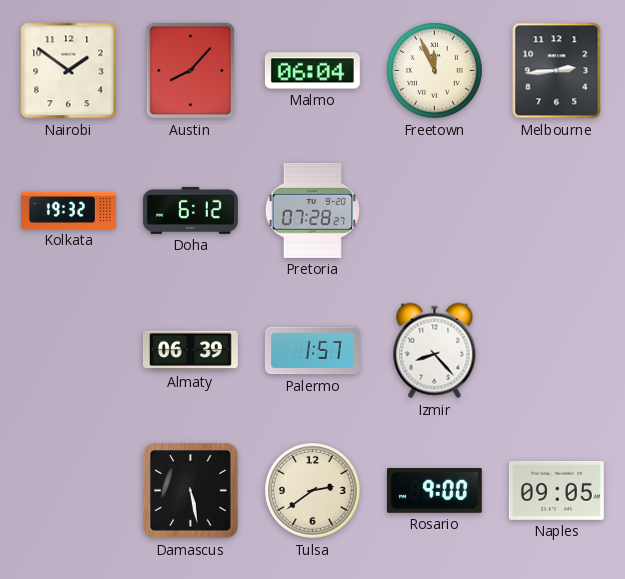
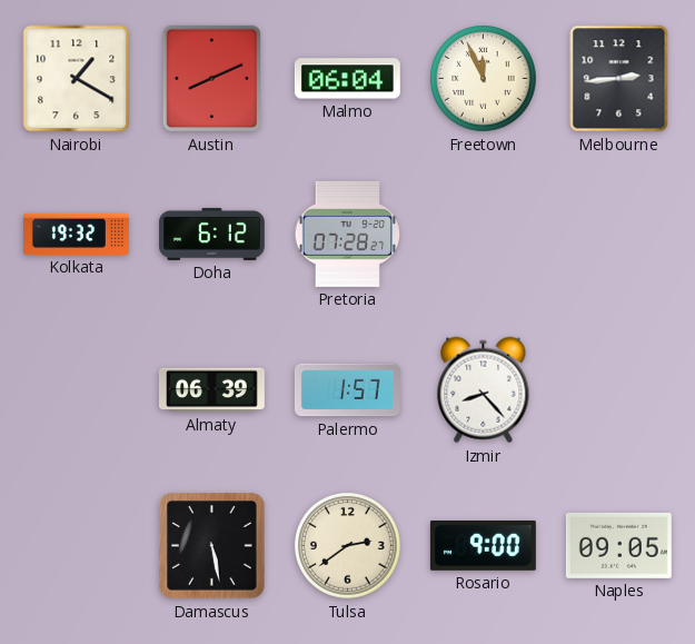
Nairobi: 1:51 -> 1:20
Austin: 8:07 -> 8:11
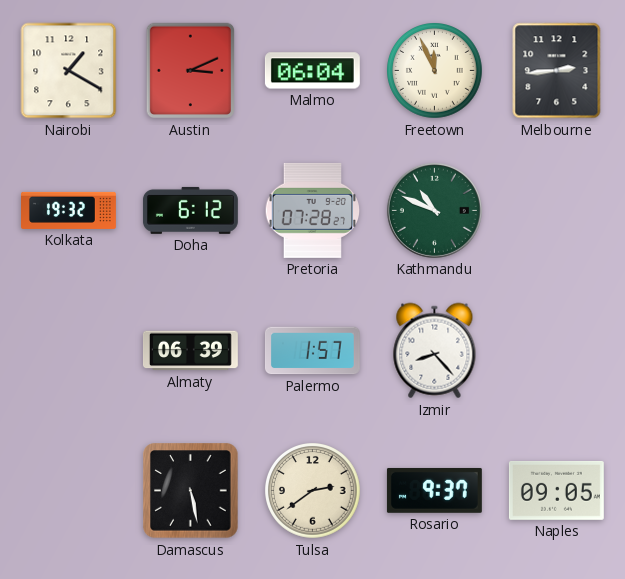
Austin: 8:11 -> 3:11
Kathmandu: none -> 10:49
Rosario: 9:00 -> 9:37
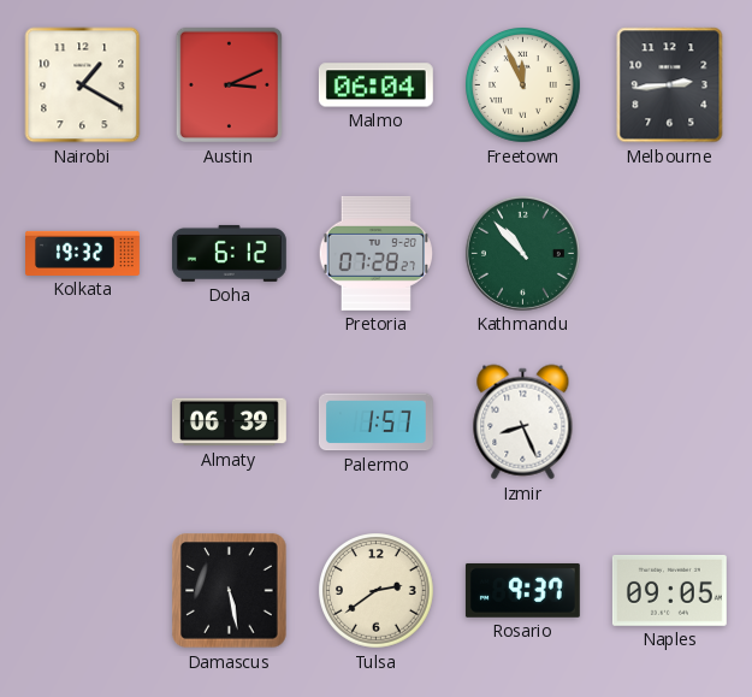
Kathmandu: 10:49 -> 10:53
Izmir: 8:23 -> 8:26
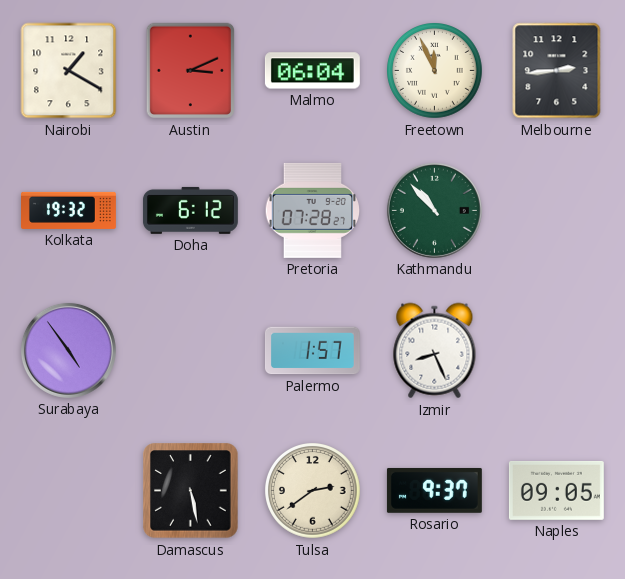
Surabaya: none -> 4:54
Almaty: 06:39 -> none
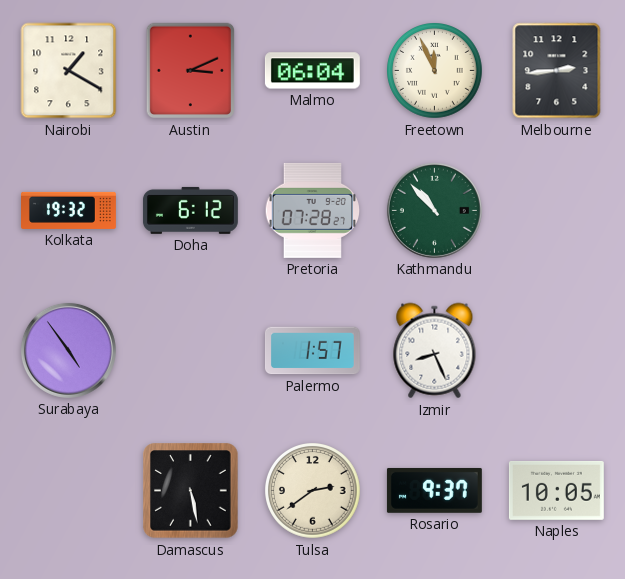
Naples: 09:05 -> 10:05
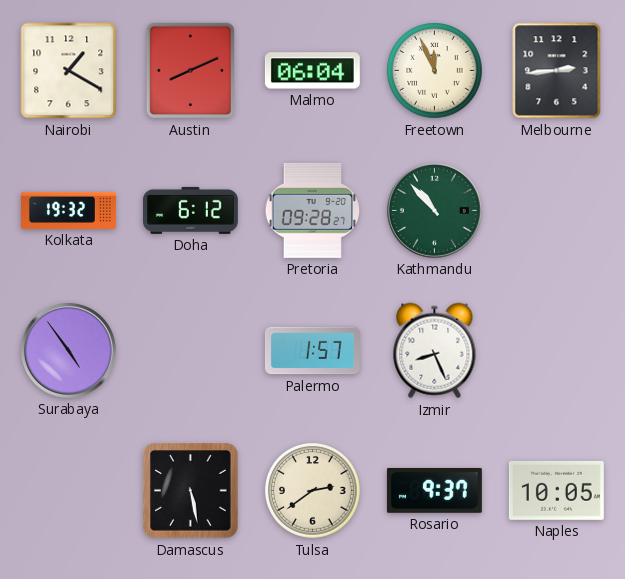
Austin: 3:11 -> 8:11
Pretoria: 07:28 -> 09:28
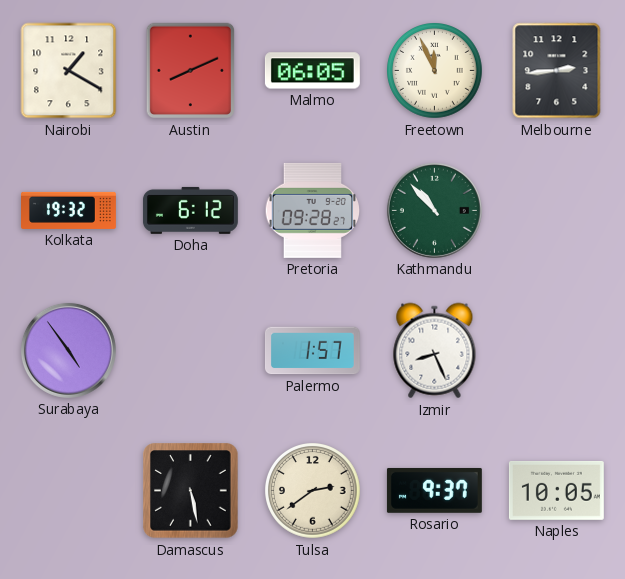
Malmo: 06:04 -> 06:05
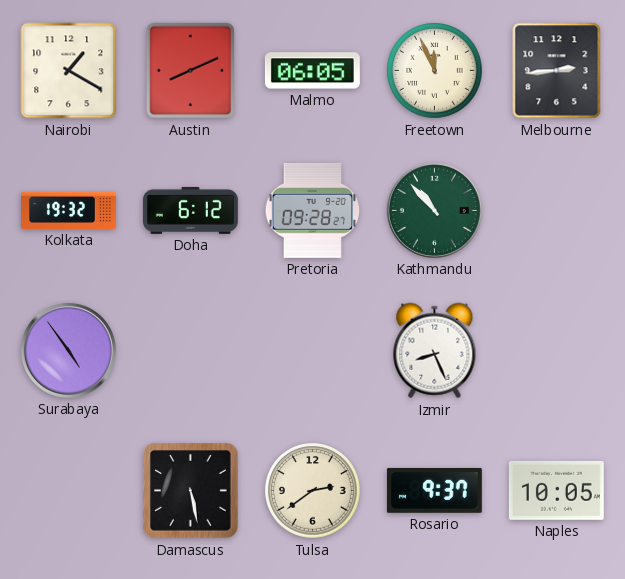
Palermo: 1:57 -> none
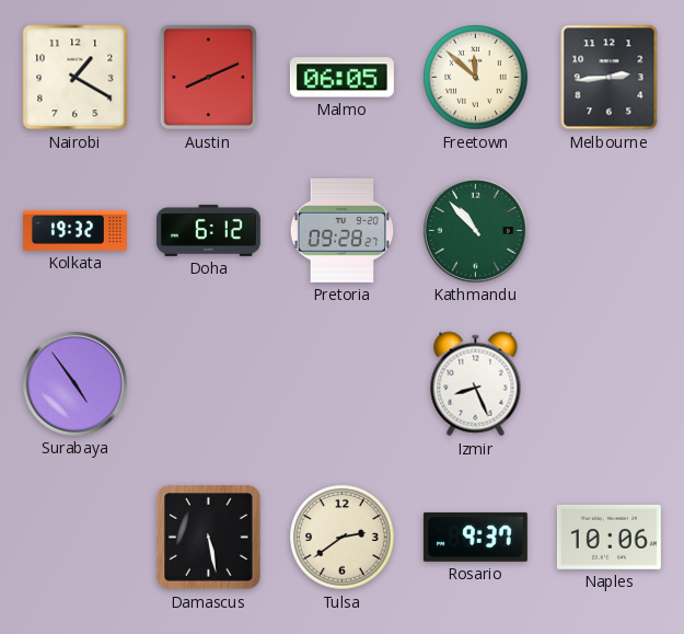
Freetown: 11:56 -> 11:52
Naples: 10:05 -> 10:06
